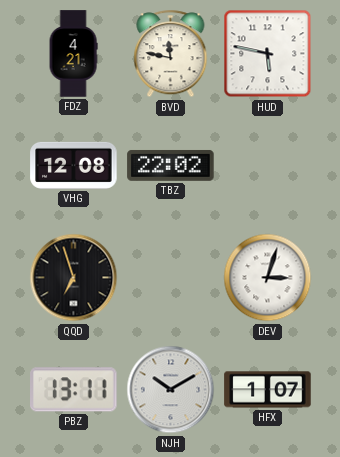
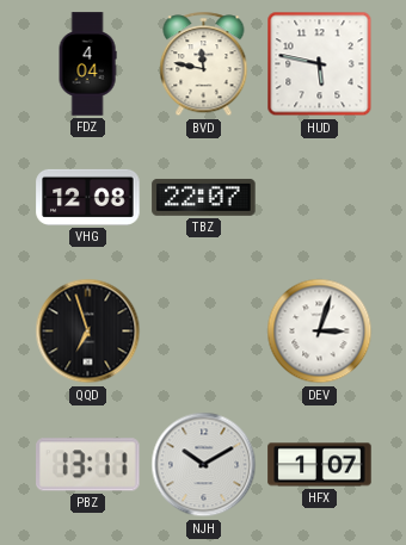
FDZ: 4:21 -> 4:04
TBZ: 22:02 -> 22:07
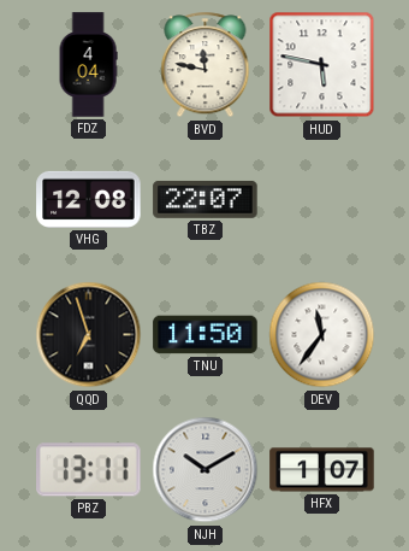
TNU: none -> 11:50
DEV: 3:03 -> 11:36
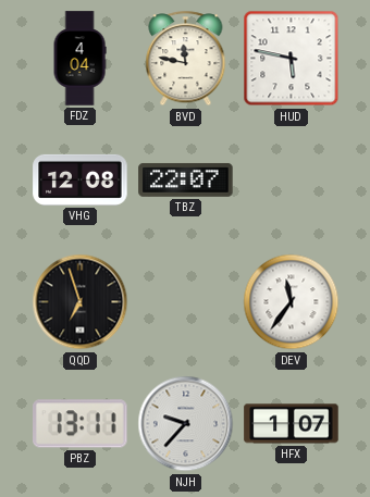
TNU: 11:50 -> none
NJH: 10:10 -> 9:37
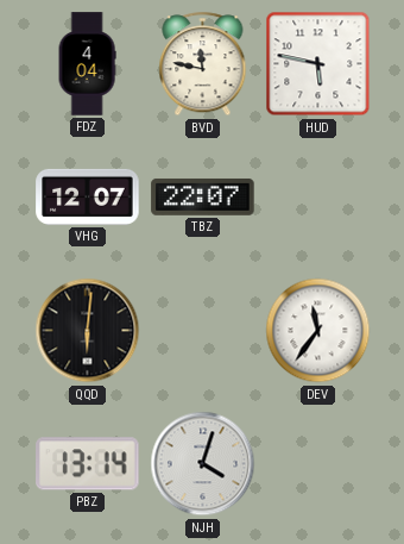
VHG: 12:08 -> 12:07
QQD: 6:57 -> 6:01
PBZ: 13:11 -> 13:14
NJH: 9:37 -> 4:03
HFX: 1:07 -> none
